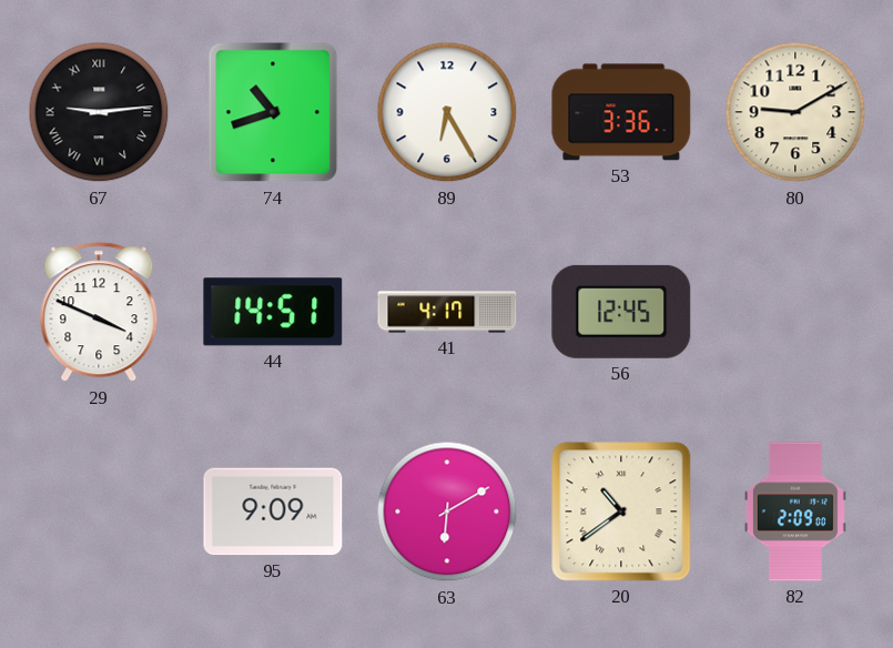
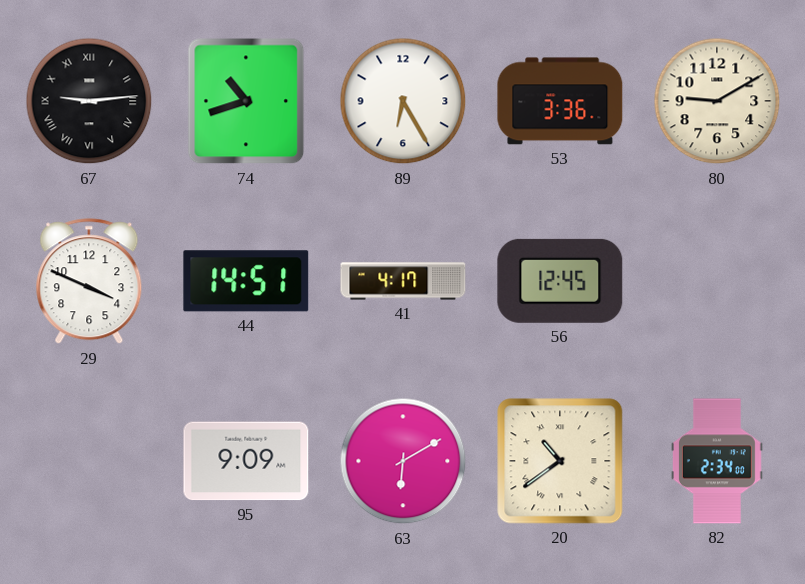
82: 2:09 -> 2:34
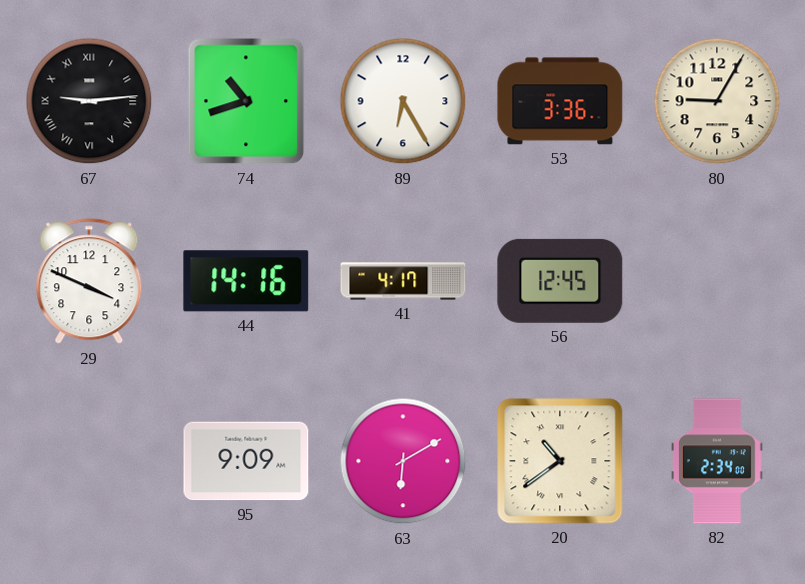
80: 9:10 -> 9:05
44: 14:51 -> 14:16
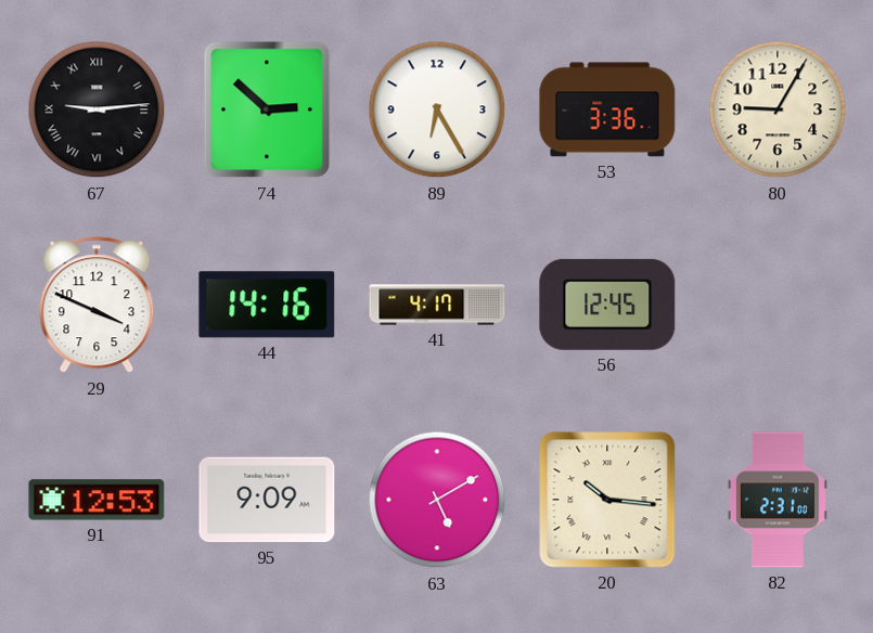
74: 10:42 -> 2:52
91: none -> 12:53
63: 6:10 -> 5:10
20: 10:39 -> 10:16
82: 2:34 -> 2:31
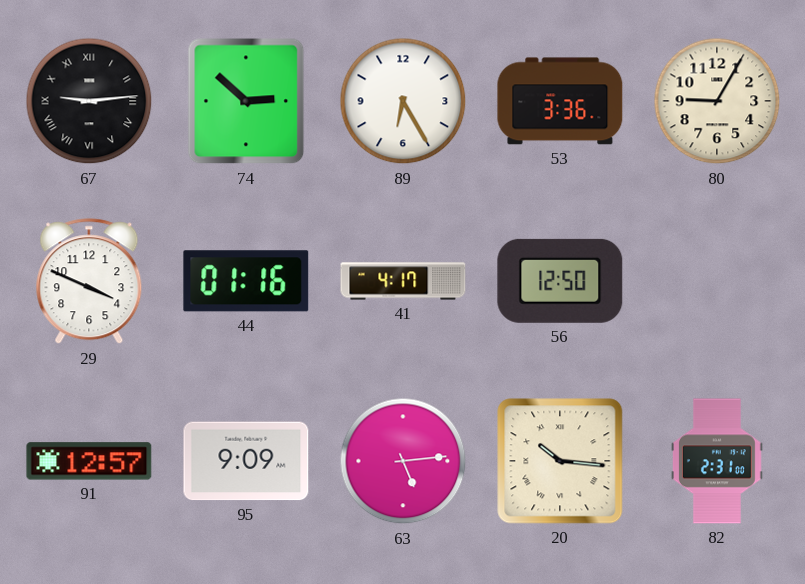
44: 14:16 -> 01:16
56: 12:45 -> 12:50
91: 12:53 -> 12:57
63: 5:10 -> 5:14
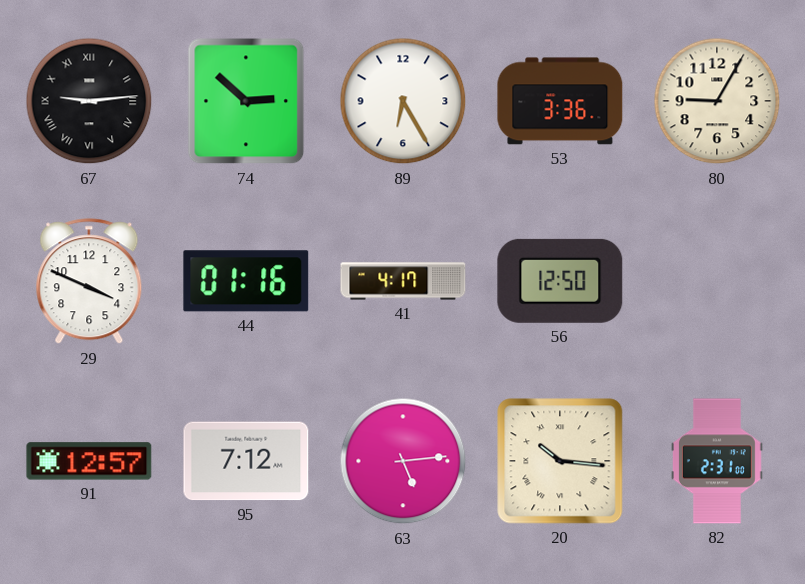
95: 9:09 -> 7:12
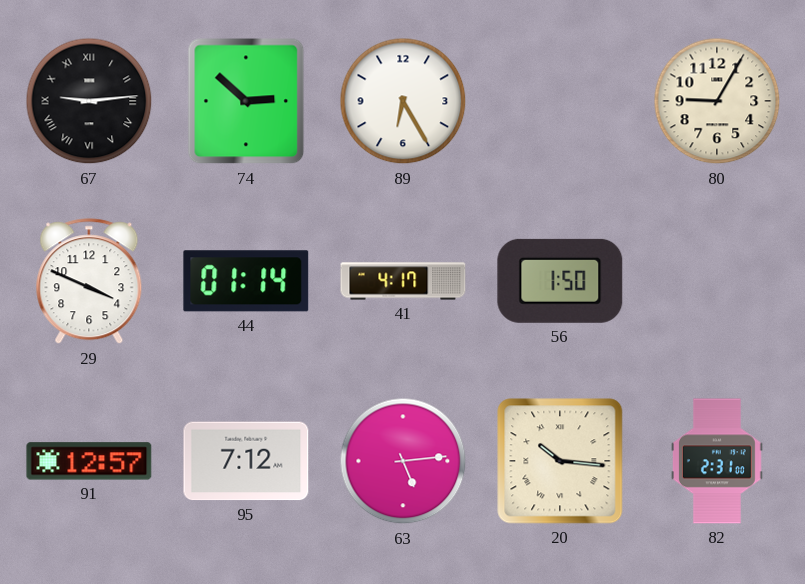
53: 3:36 -> none
44: 01:16 -> 01:14
56: 12:50 -> 1:50
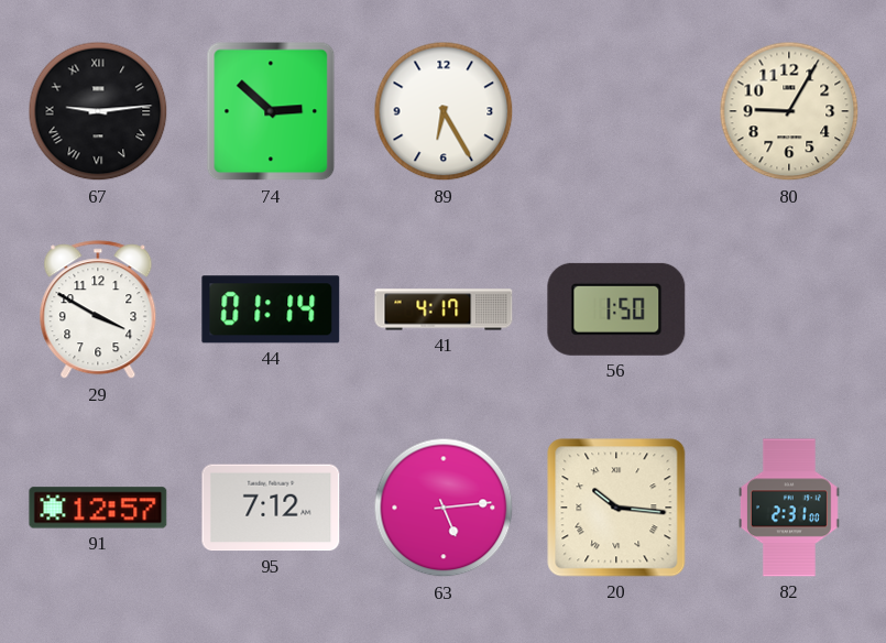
29: 3:49 -> 3:50
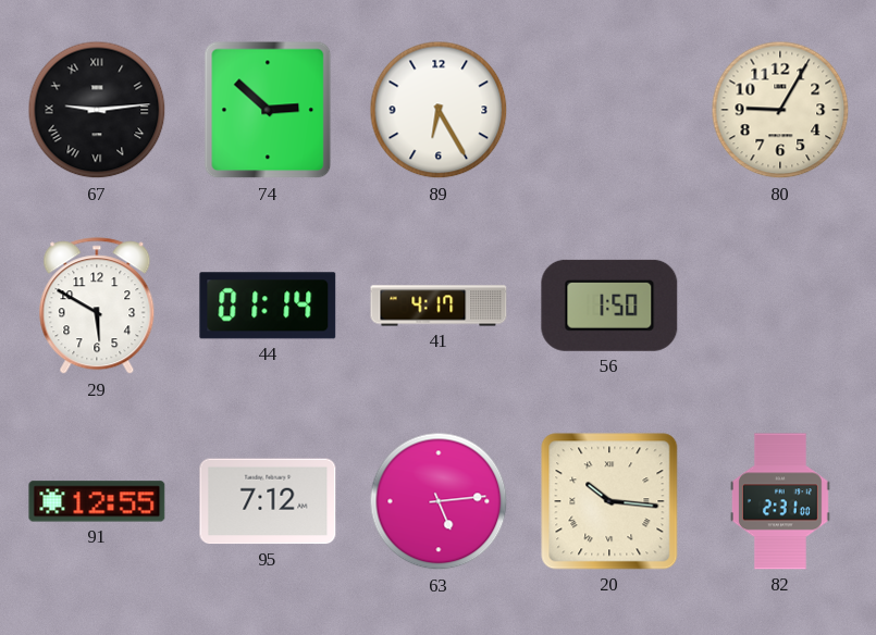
29: 3:50 -> 5:50
91: 12:57 -> 12:55
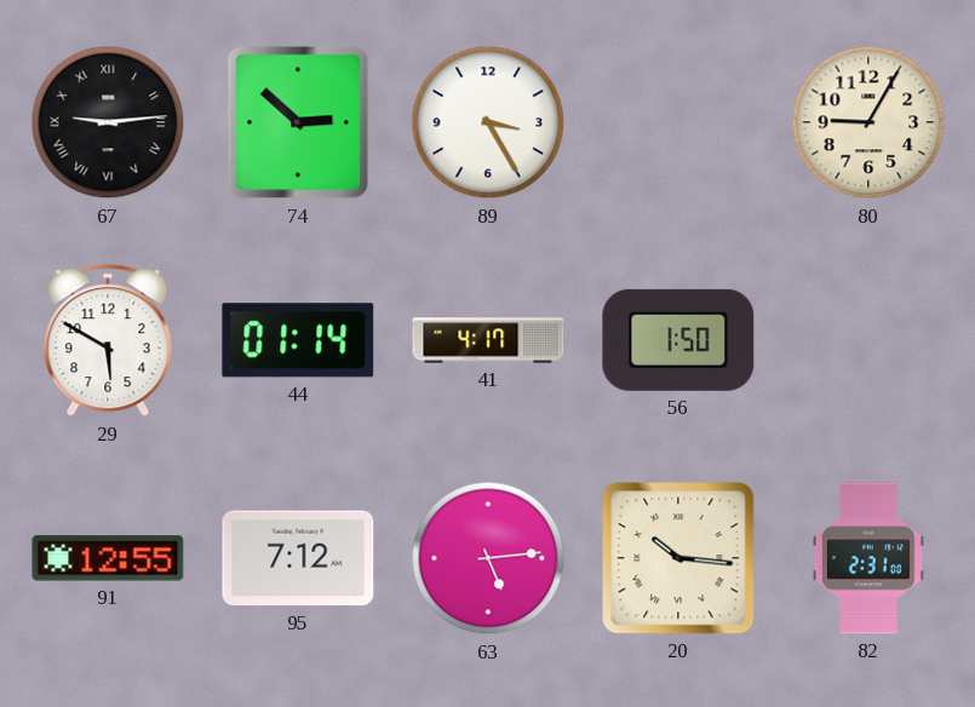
89: 6:25 -> 3:25
